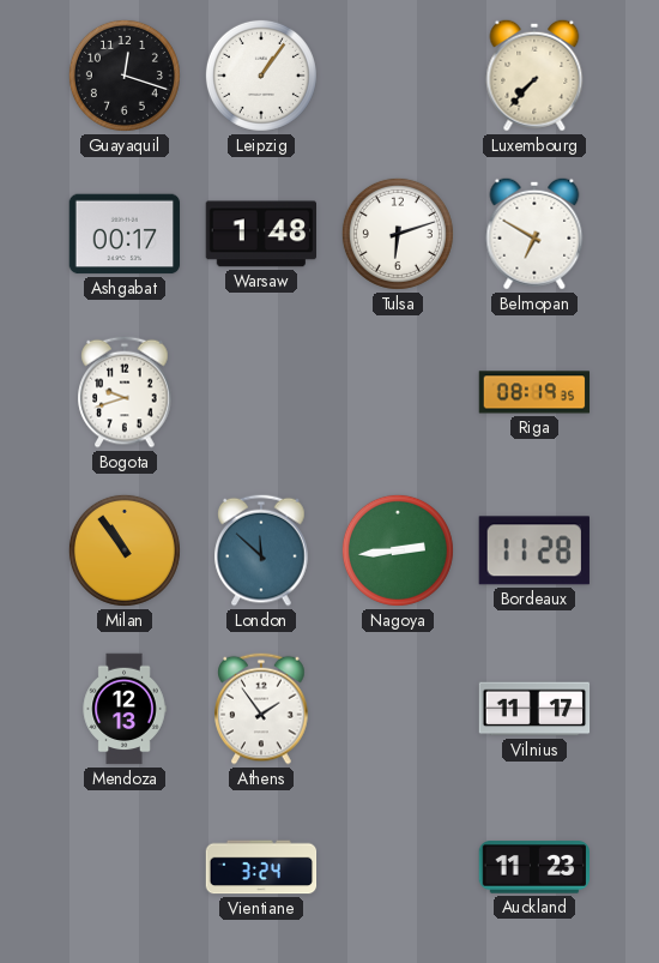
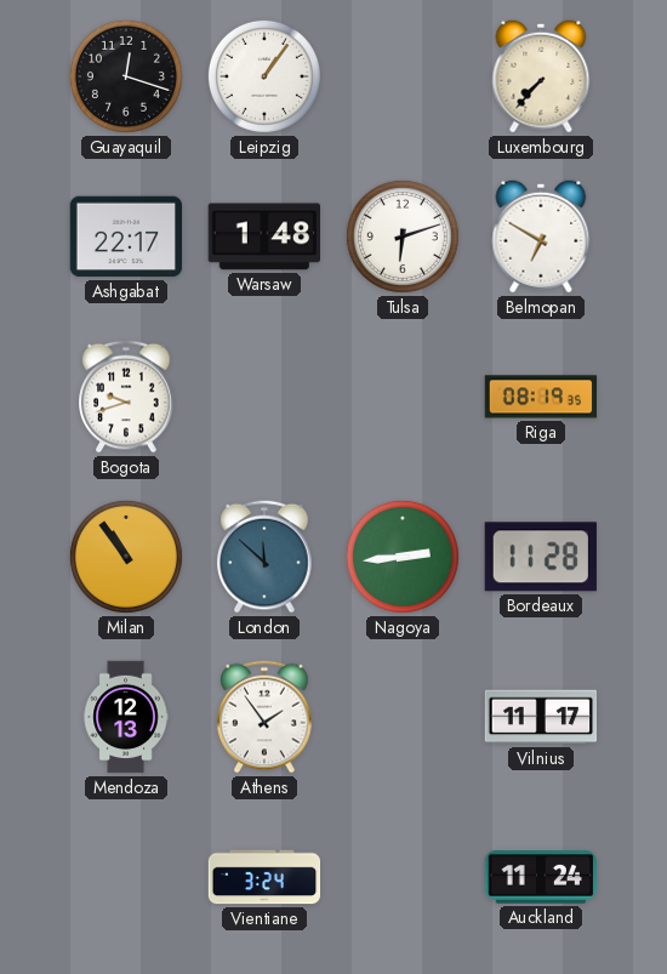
Ashgabat: 00:17 -> 22:17
Auckland: 11:23 -> 11:24
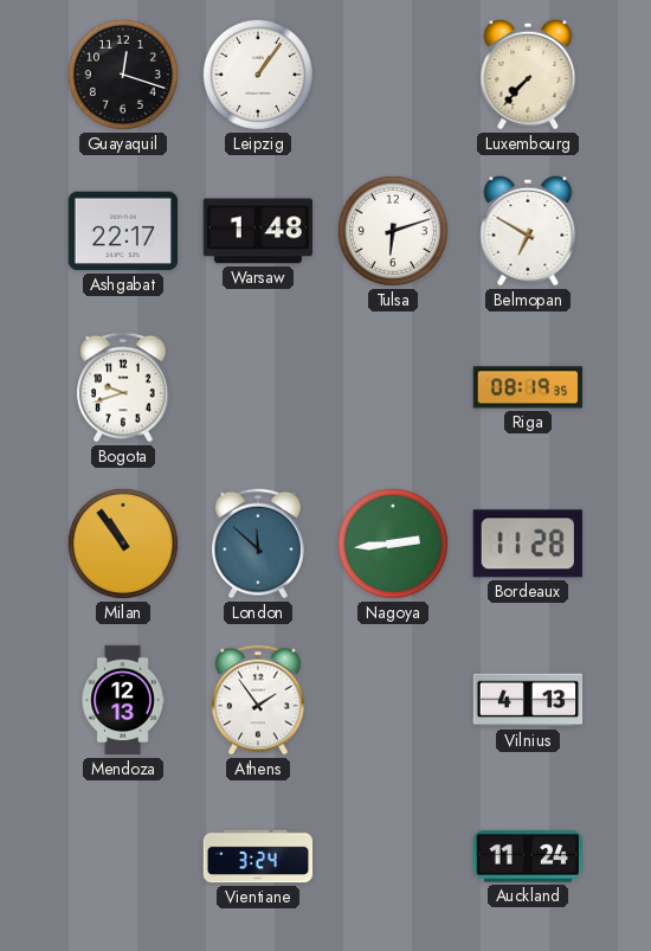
Vilnius: 11:17 -> 4:13
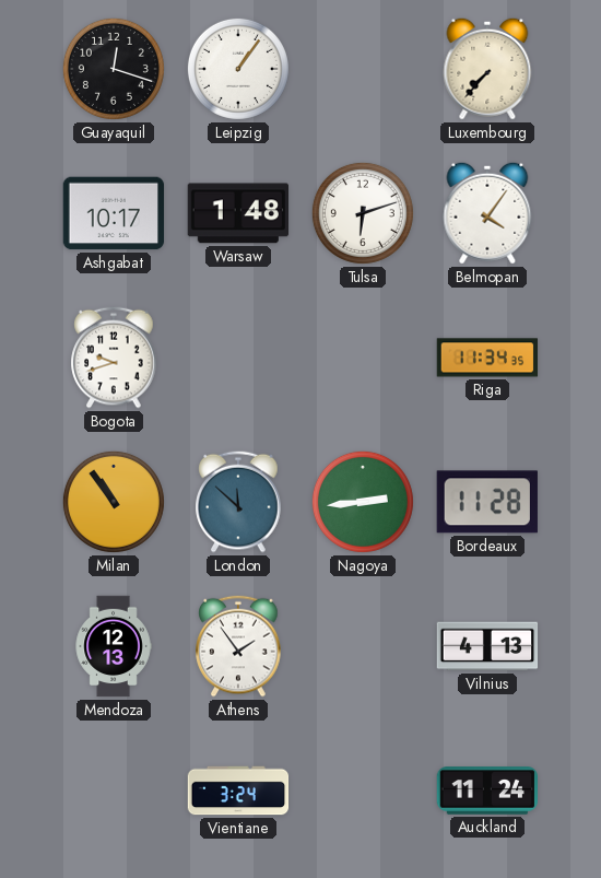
Ashgabat: 22:17 -> 10:17
Belmopan: 6:50 -> 4:06
Riga: 08:19 -> 11:34
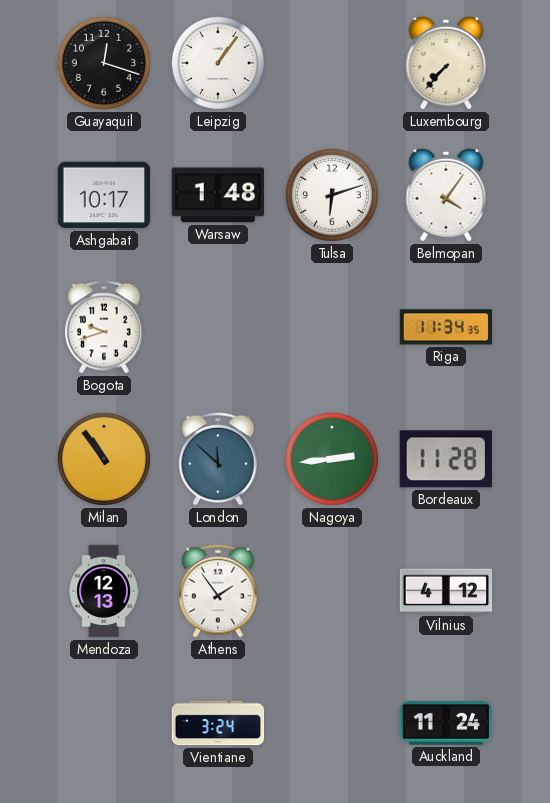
Vilnius: 4:13 -> 4:12
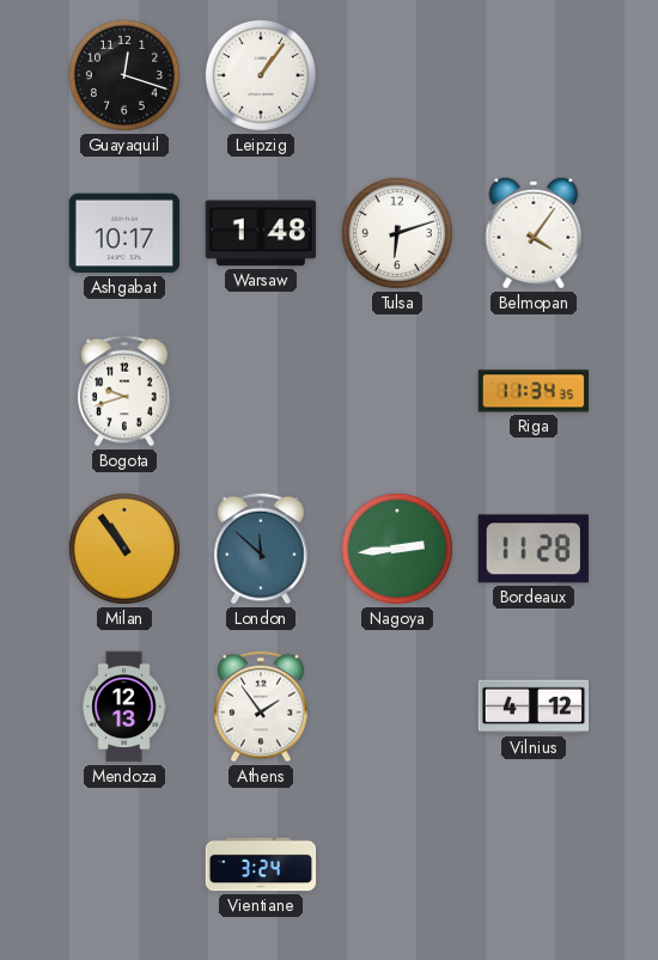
Luxembourg: 7:37 -> none
Auckland: 11:24 -> none
